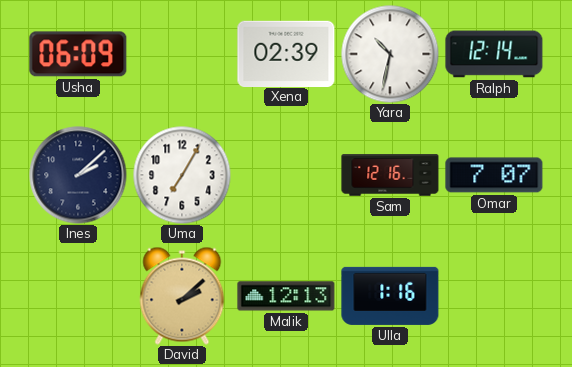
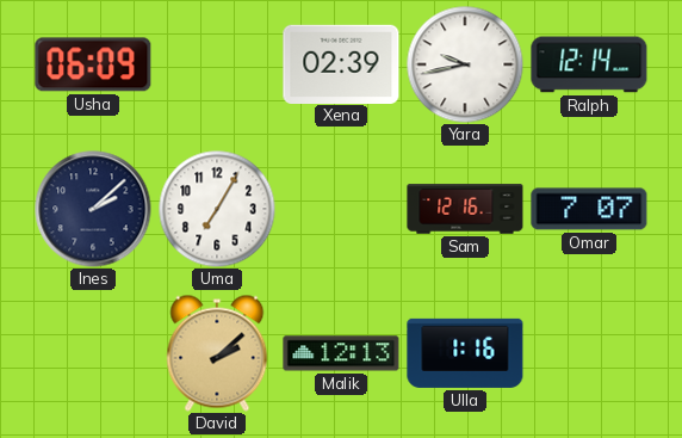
Yara: 10:32 -> 9:43
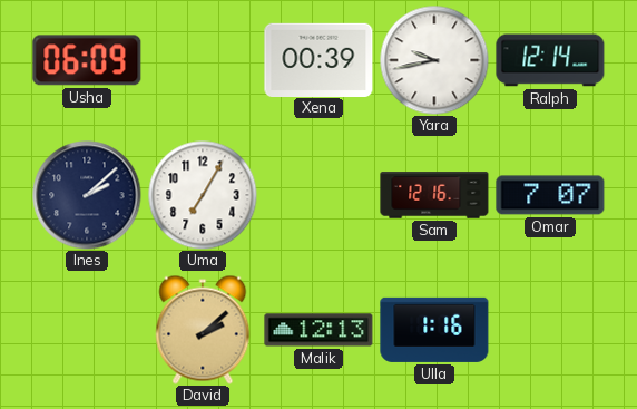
Xena: 02:39 -> 00:39
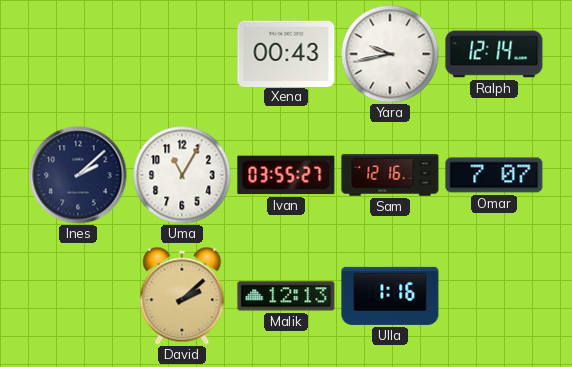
Usha: 06:09 -> none
Xena: 00:39 -> 00:43
Uma: 7:05 -> 11:05
Ivan: none -> 03:55
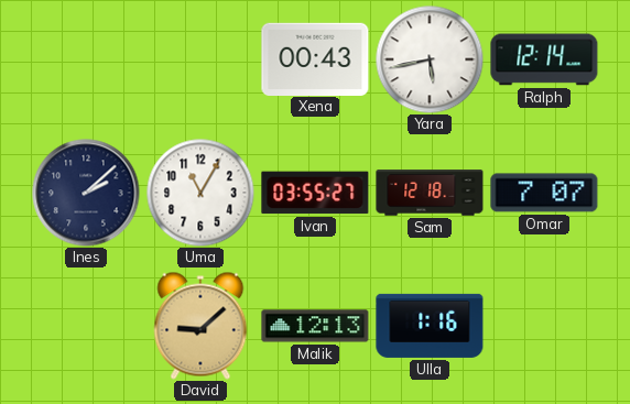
Yara: 9:43 -> 5:43
Sam: 12:16 -> 12:18
David: 2:08 -> 9:08
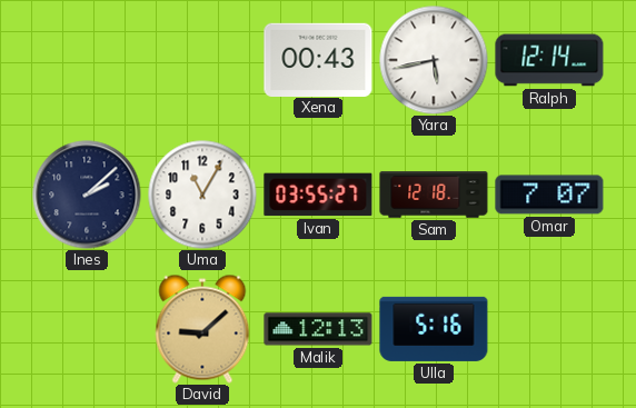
Ulla: 1:16 -> 5:16
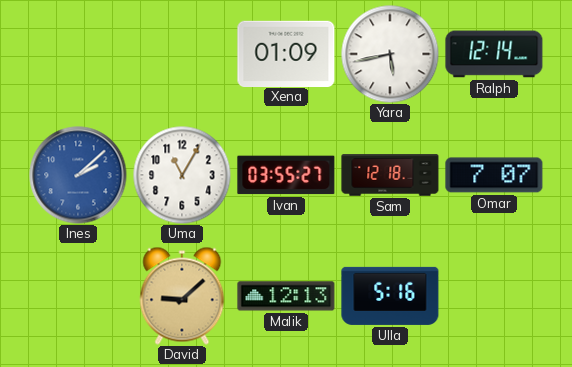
Xena: 00:43 -> 01:09
Ines dial: navy -> blue
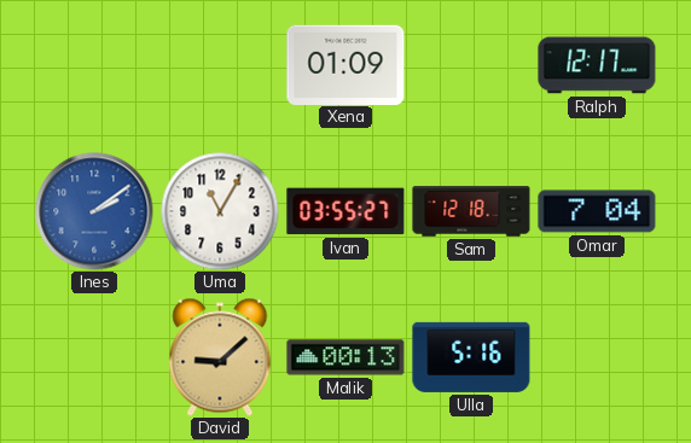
Yara: 5:43 -> none
Ralph: 12:14 -> 12:17
Ines: 2:08 -> 2:09
Omar: 7:07 -> 7:04
Malik: 12:13 -> 00:13
